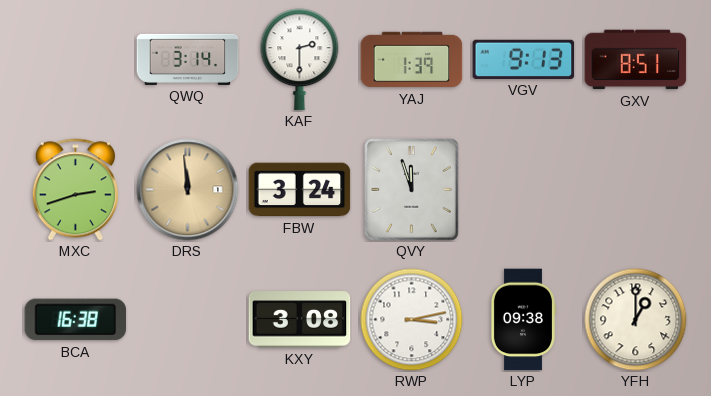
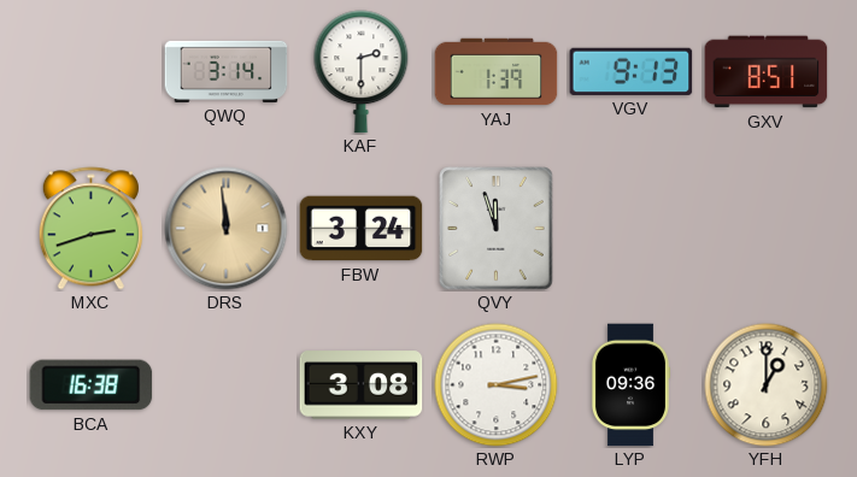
LYP: 09:38 -> 09:36
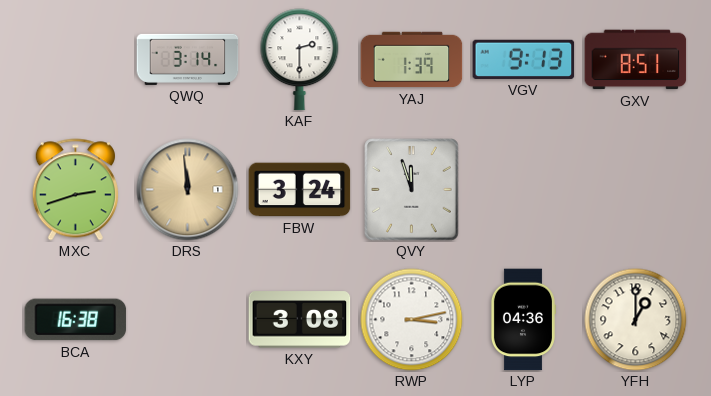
LYP: 09:36 -> 04:36
